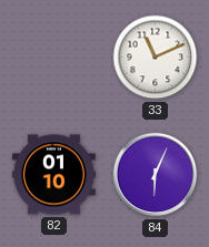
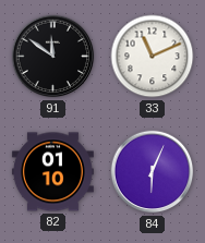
91: none -> 11:51
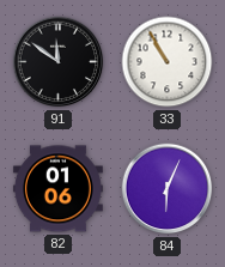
33: 11:11 -> 10:55
82: 01:10 -> 01:06
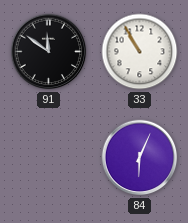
82: 01:06 -> none
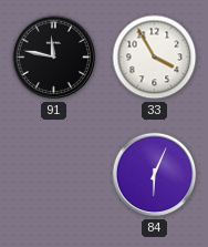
91: 11:51 -> 11:47
33: 10:55 -> 3:55
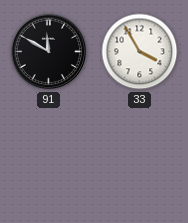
91: 11:47 -> 11:50
84: 6:04 -> none
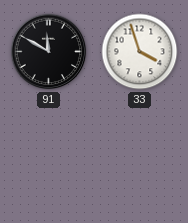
33: 3:55 -> 3:57
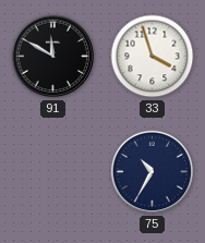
75: none -> 10:35
